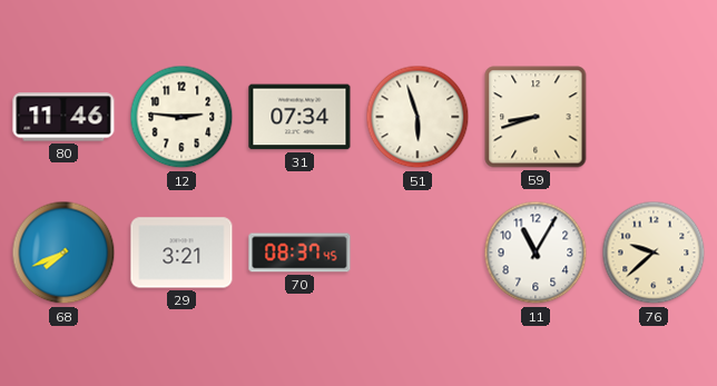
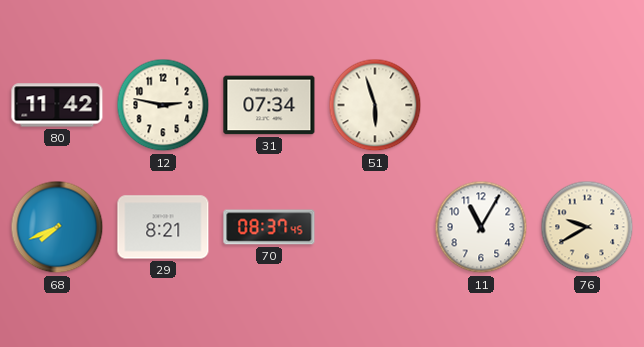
80: 11:46 -> 11:42
12: 2:46 -> 2:47
59: 8:42 -> none
29: 3:21 -> 8:21
76: 9:38 -> 9:40
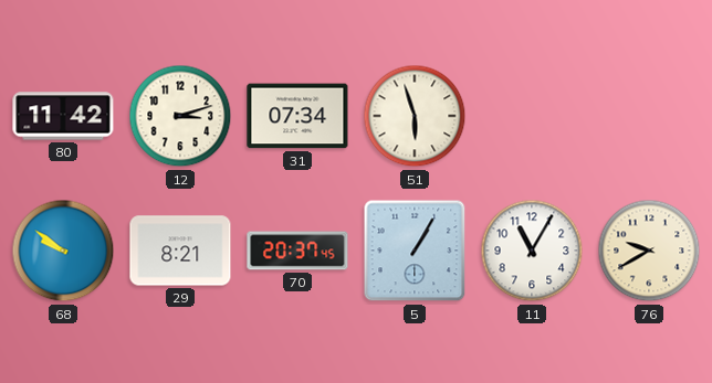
12: 2:47 -> 3:12
68: 7:41 -> 9:51
70: 08:37 -> 20:37
5: none -> 1:05
